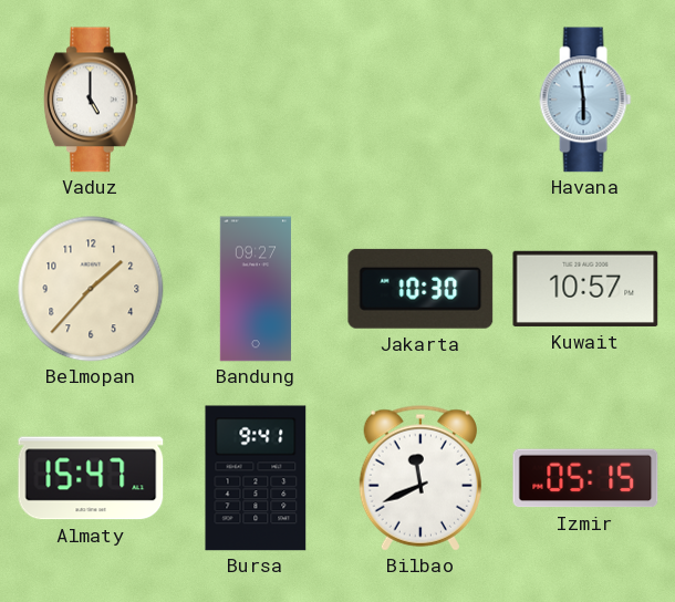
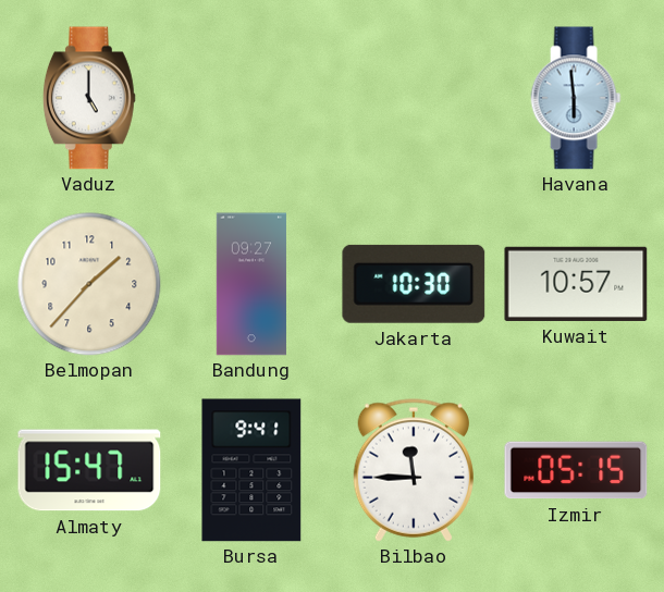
Bilbao: 11:41 -> 11:45
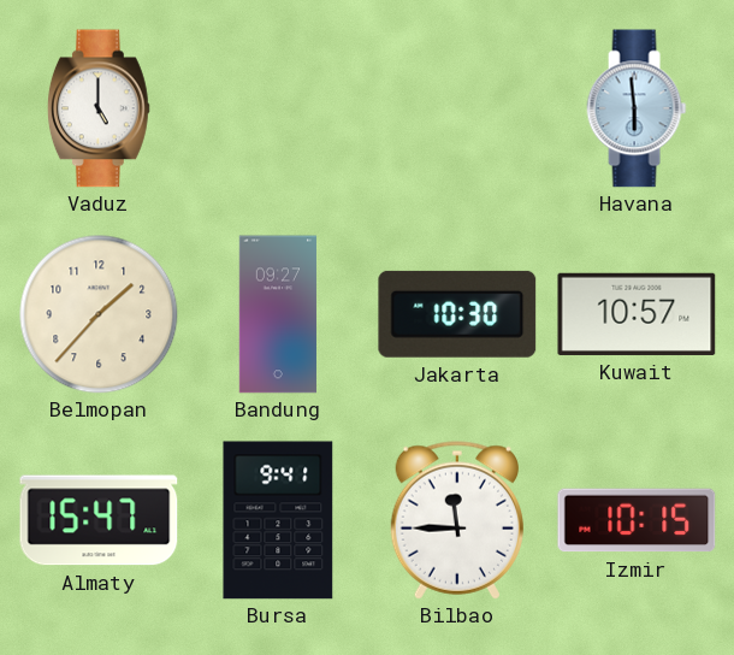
Izmir: 05:15 -> 10:15
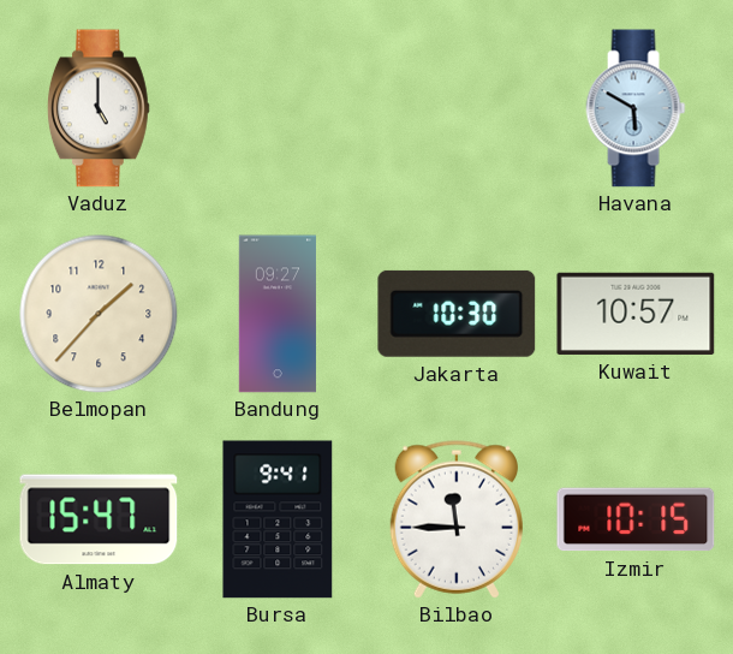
Havana: 5:59 -> 5:50
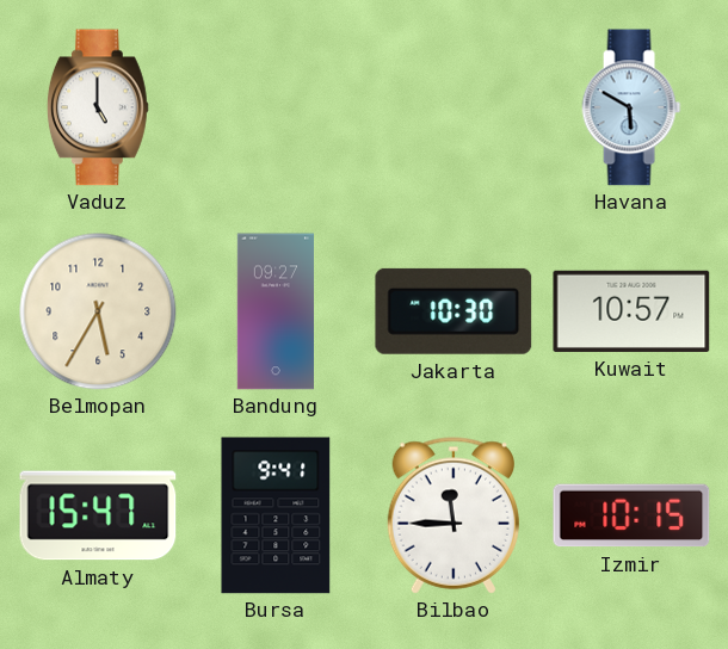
Belmopan: 1:37 -> 5:35
